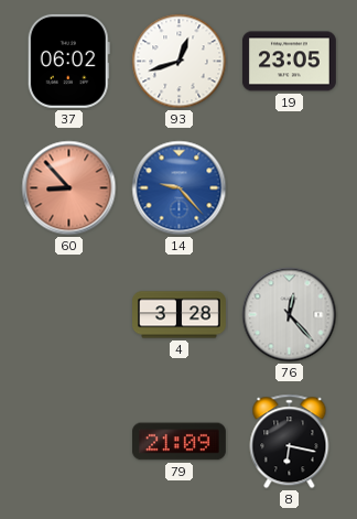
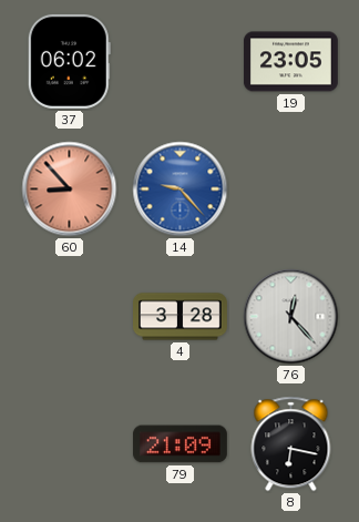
93: 12:42 -> none
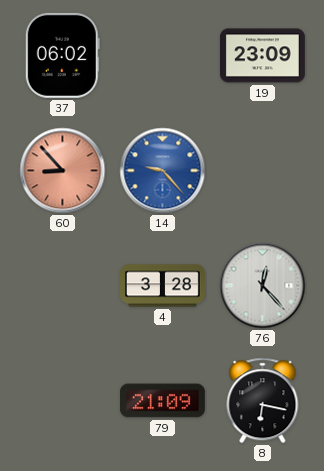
19: 23:05 -> 23:09
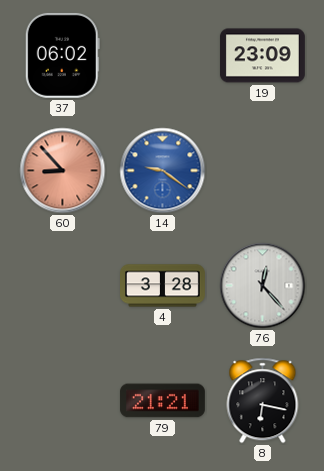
14: 9:23 -> 9:21
79: 21:09 -> 21:21
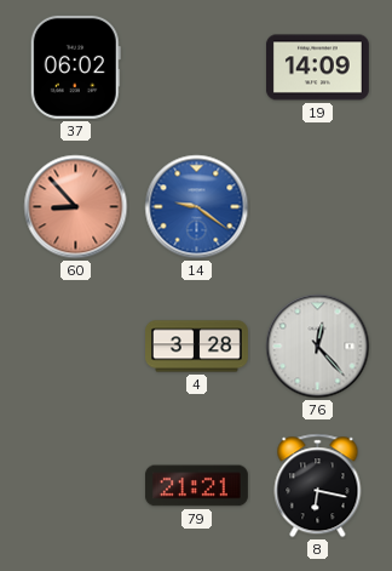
19: 23:09 -> 14:09
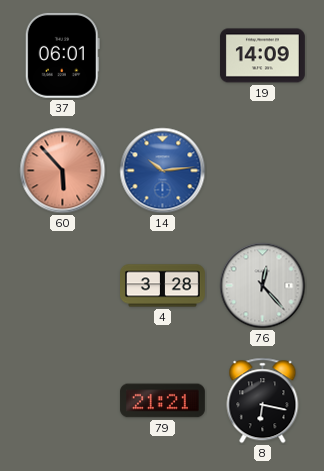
37: 06:02 -> 06:01
60: 8:53 -> 5:53
14: 9:21 -> 10:14
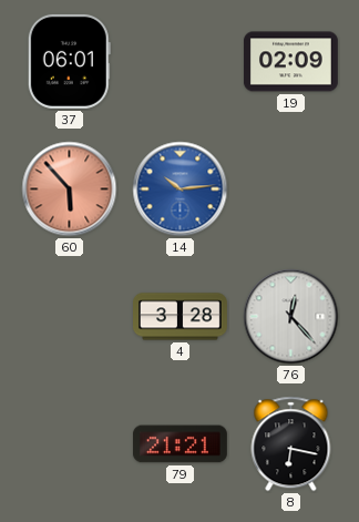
19: 14:09 -> 02:09
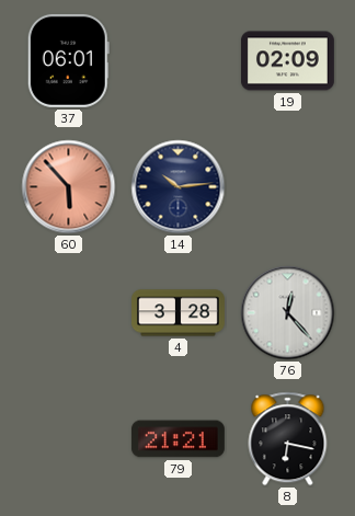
14 dial: blue -> navy
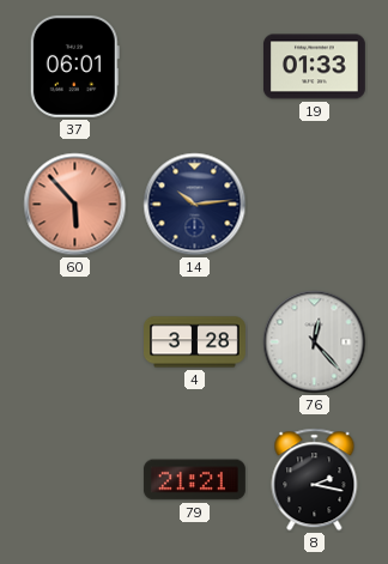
19: 02:09 -> 01:33
8: 6:17 -> 2:17
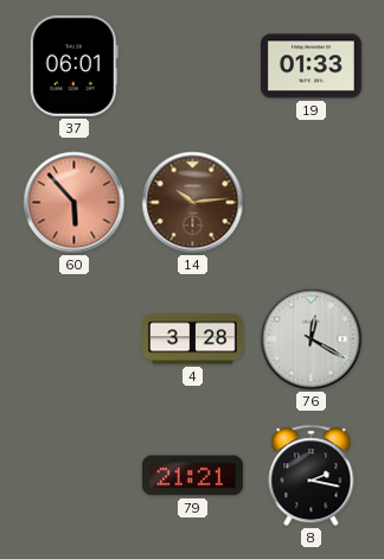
14 dial: navy -> brown
76: 12:23 -> 12:20
